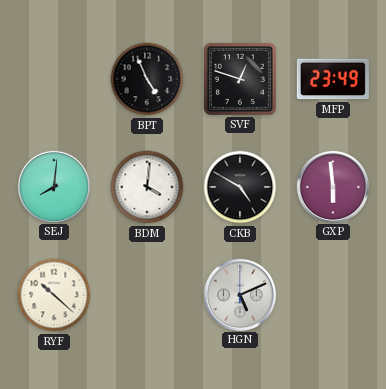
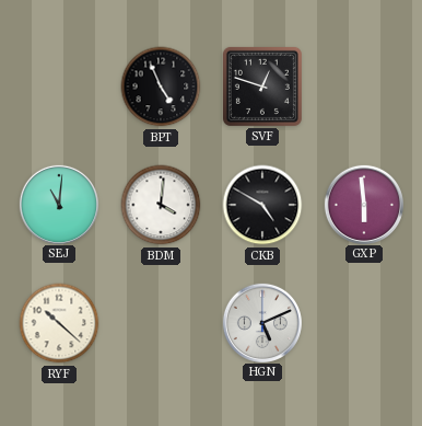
MFP: 23:49 -> none
SEJ: 8:01 -> 11:01
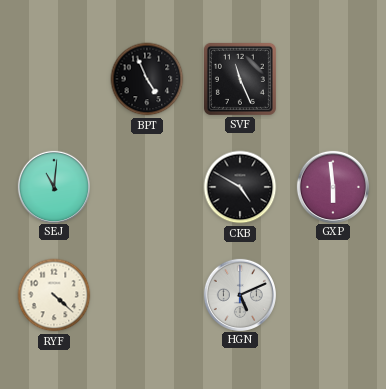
SVF: 12:48 -> 11:26
BDM: 4:01 -> none
RYF: 10:22 -> 4:22
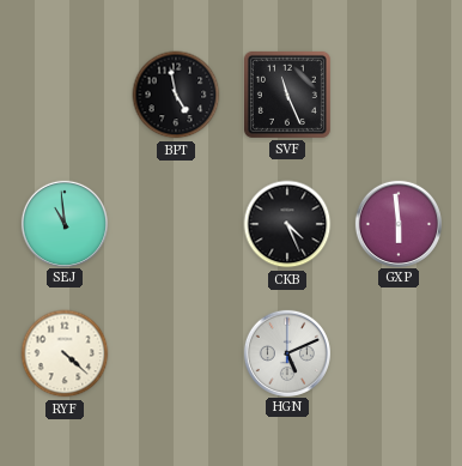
BPT: 4:56 -> 4:58
SEJ: 11:01 -> 10:59
CKB: 4:50 -> 4:26
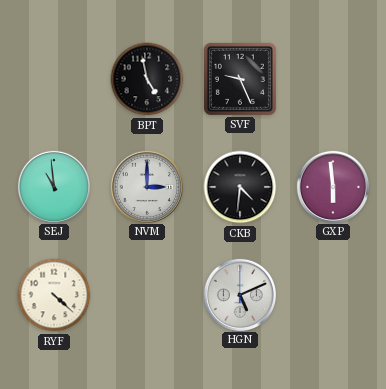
SVF: 11:26 -> 9:26
NVM: none -> 3:00
CKB: 4:26 -> 4:31
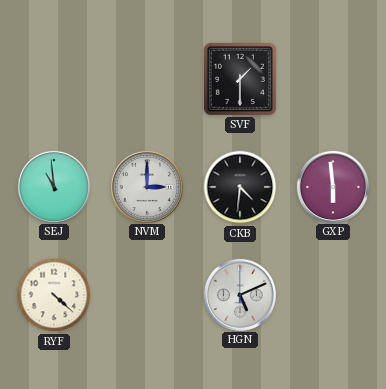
BPT: 4:58 -> none
SVF: 9:26 -> 1:30
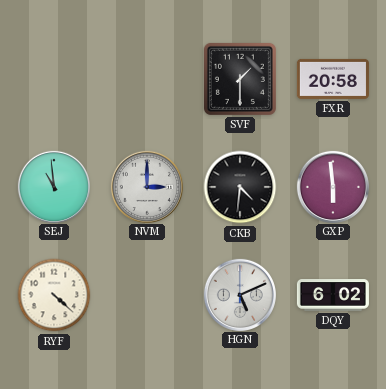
FXR: none -> 20:58
DQY: none -> 6:02
